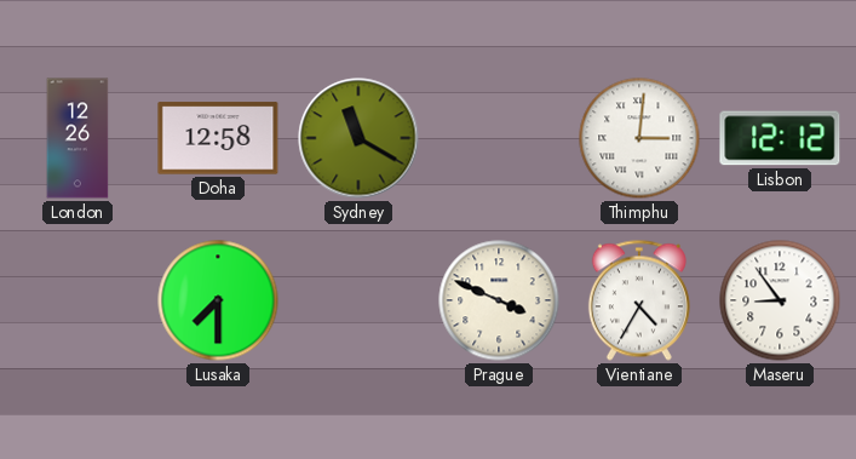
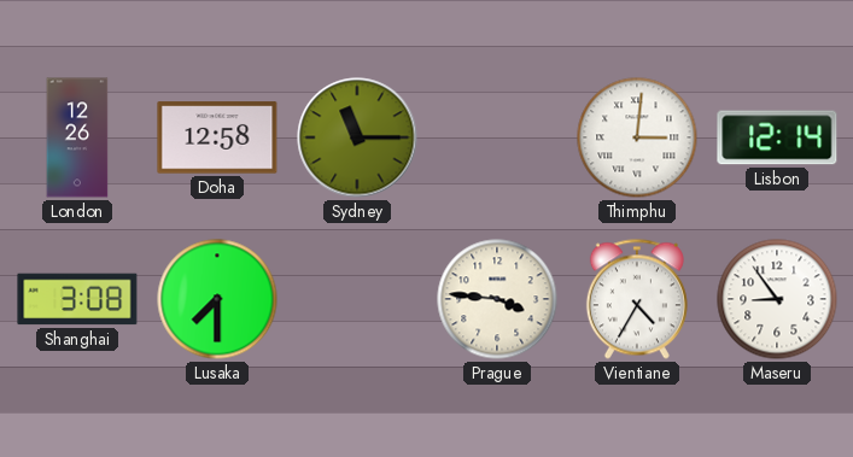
Sydney: 11:20 -> 11:15
Lisbon: 12:12 -> 12:14
Shanghai: none -> 3:08
Prague: 3:49 -> 3:46
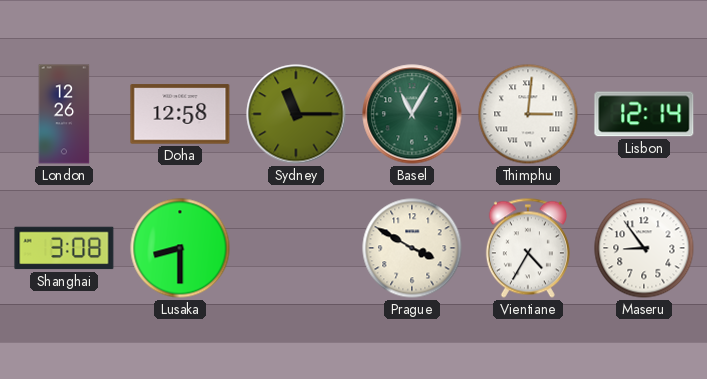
Basel: none -> 11:05
Lusaka: 7:30 -> 8:30
Prague: 3:46 -> 3:50
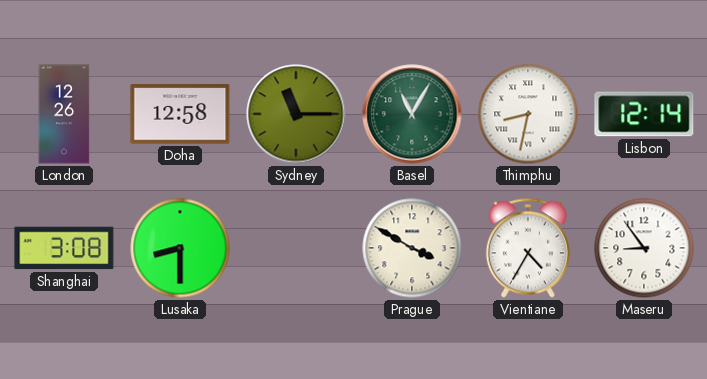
Thimphu: 3:01 -> 8:32
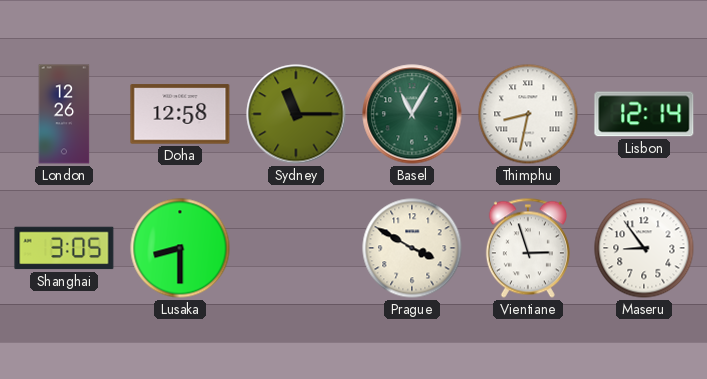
Shanghai: 3:08 -> 3:05
Vientiane: 4:35 -> 2:57
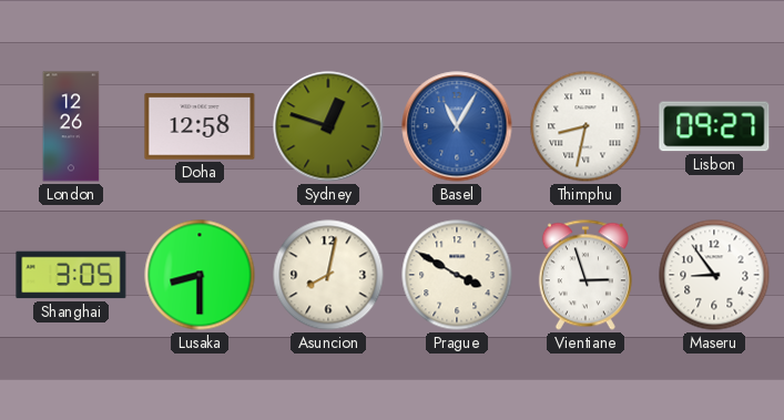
Sydney: 11:15 -> 12:48
Basel dial: green -> blue
Lisbon: 12:14 -> 09:27
Asuncion: none -> 8:02
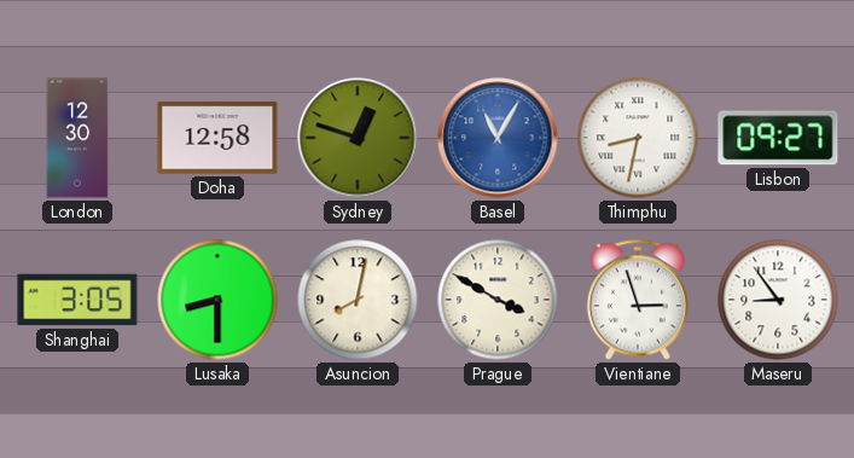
London: 12:26 -> 12:30
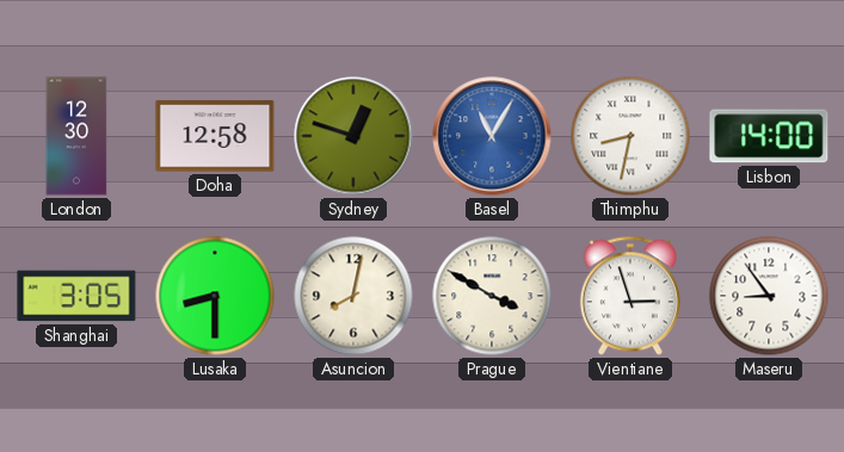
Lisbon: 09:27 -> 14:00
